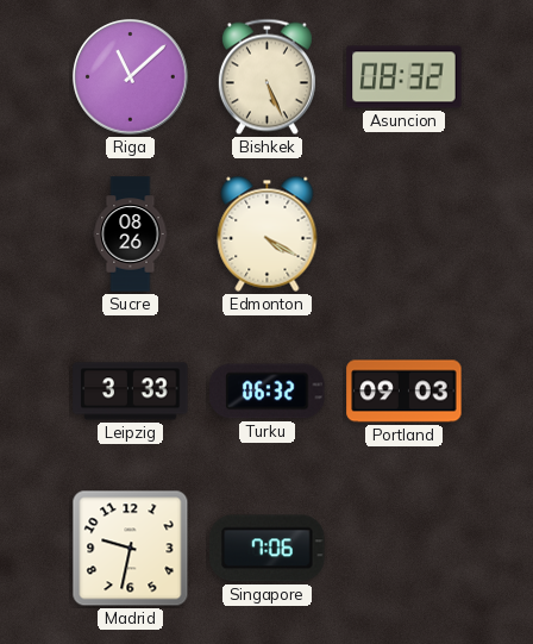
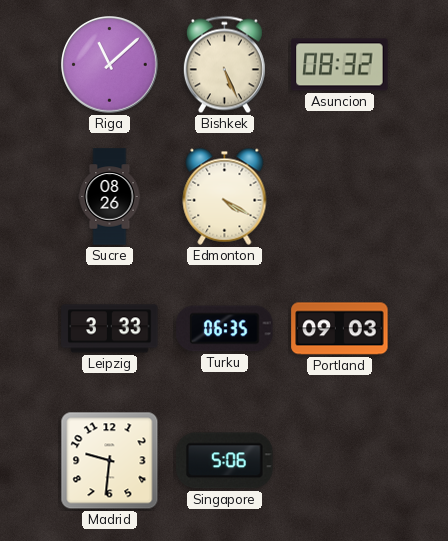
Turku: 06:32 -> 06:35
Madrid: 9:32 -> 9:31
Singapore: 7:06 -> 5:06
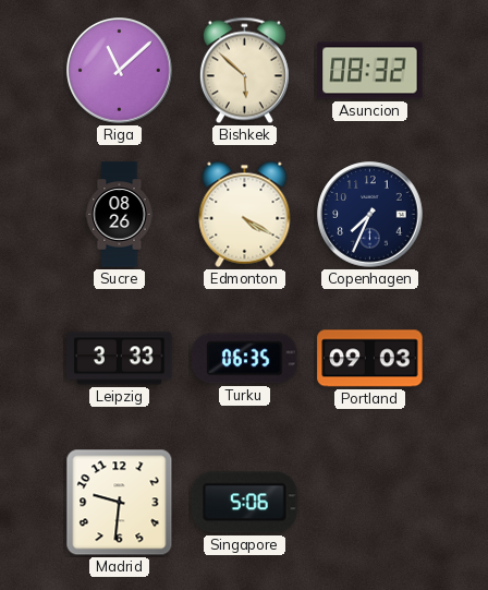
Bishkek: 5:26 -> 5:52
Copenhagen: none -> 7:34
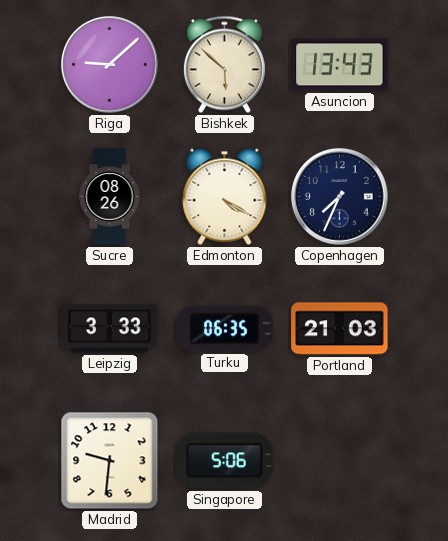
Riga: 11:08 -> 9:08
Asuncion: 08:32 -> 13:43
Portland: 09:03 -> 21:03
